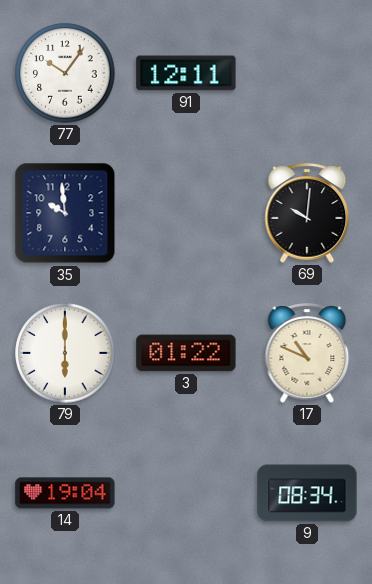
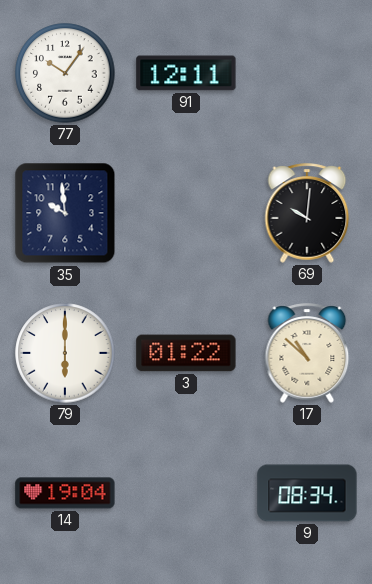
17: 10:49 -> 10:52
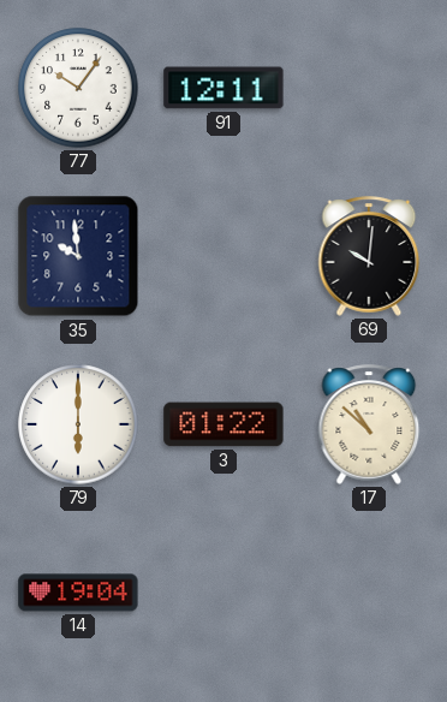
9: 08:34 -> none
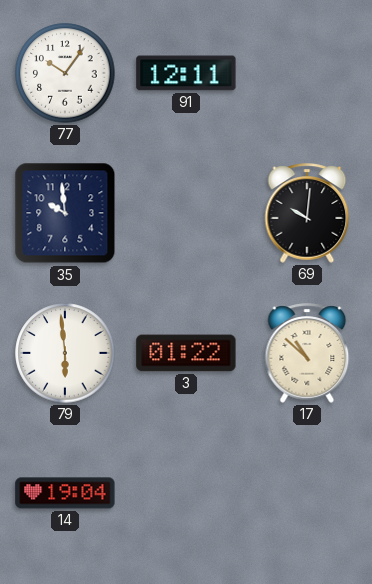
79: 6:00 -> 5:59
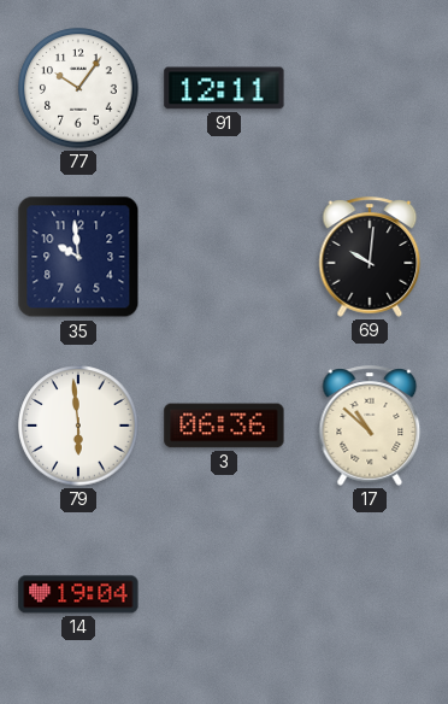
3: 01:22 -> 06:36
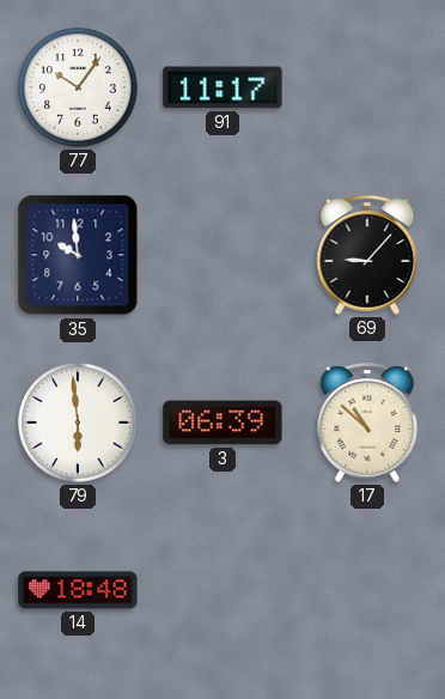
91: 12:11 -> 11:17
69: 10:01 -> 9:07
3: 06:36 -> 06:39
14: 19:04 -> 18:48
